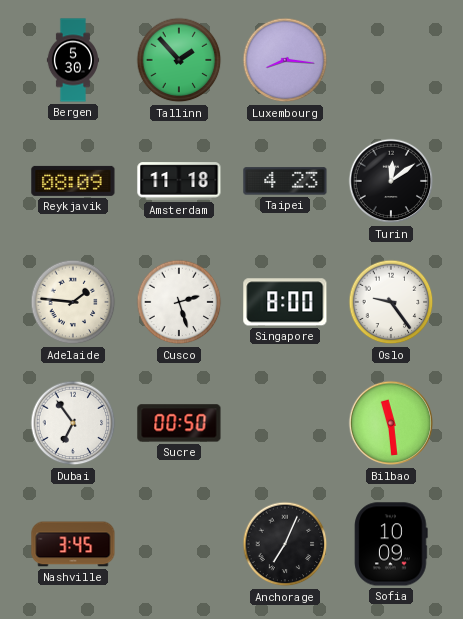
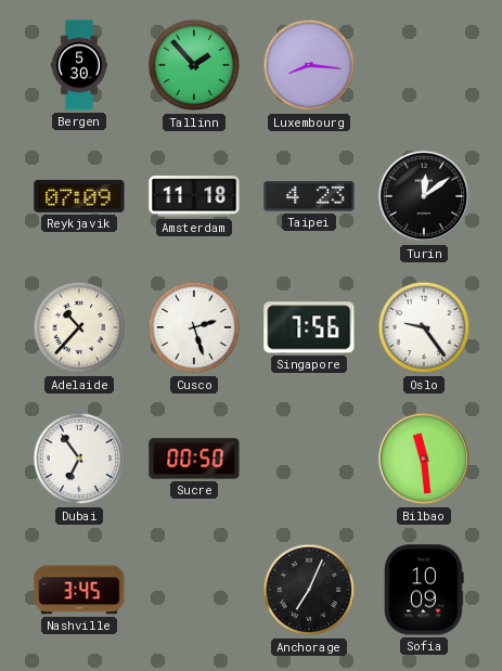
Reykjavik: 08:09 -> 07:09
Adelaide: 1:46 -> 10:37
Singapore: 8:00 -> 7:56
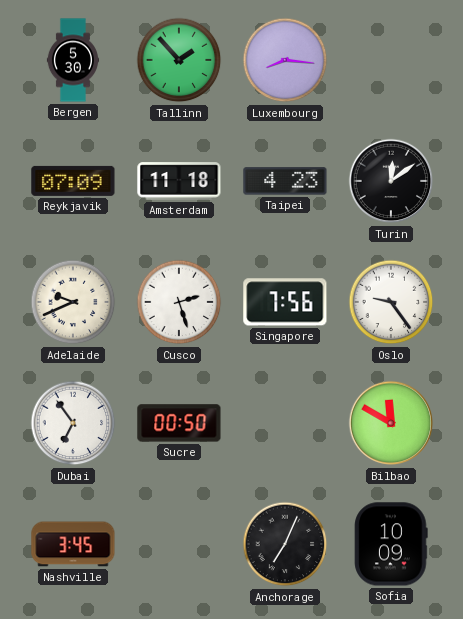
Adelaide: 10:37 -> 9:41
Bilbao: 11:29 -> 11:50
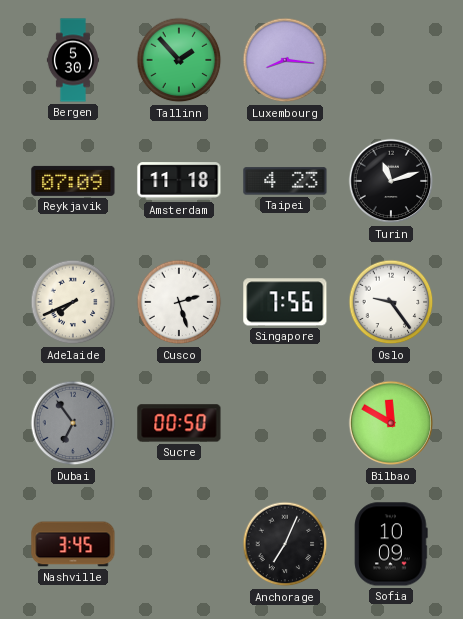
Turin: 12:09 -> 11:12
Adelaide: 9:41 -> 7:41
Dubai dial: white -> grey
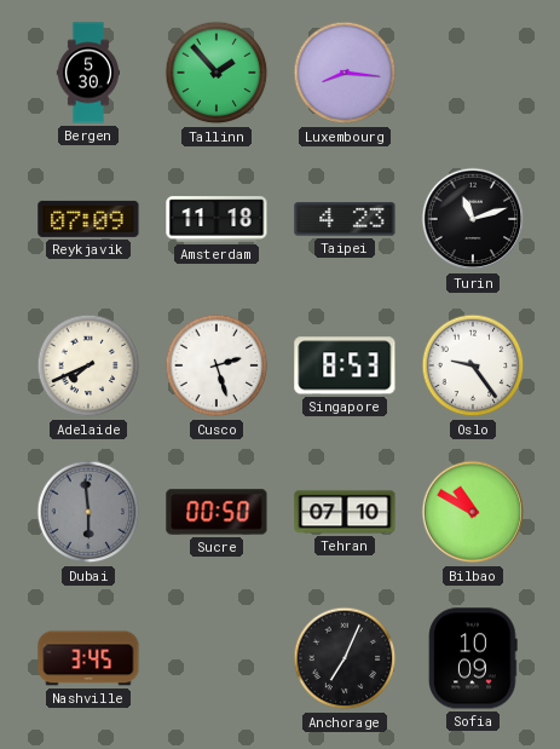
Singapore: 7:56 -> 8:53
Dubai: 6:54 -> 5:59
Tehran: none -> 07:10
Bilbao: 11:50 -> 10:50
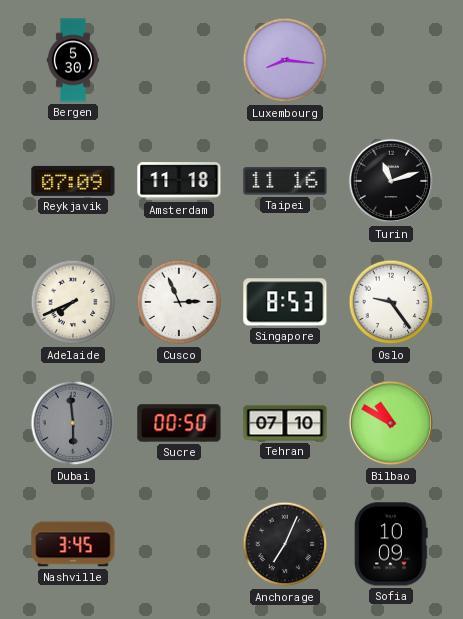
Tallinn: 1:53 -> none
Taipei: 4:23 -> 11:16
Cusco: 2:27 -> 2:56
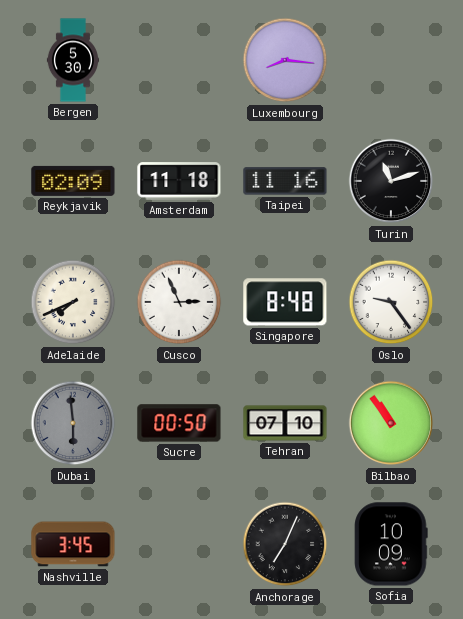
Reykjavik: 07:09 -> 02:09
Singapore: 8:53 -> 8:48
Bilbao: 10:50 -> 10:54
